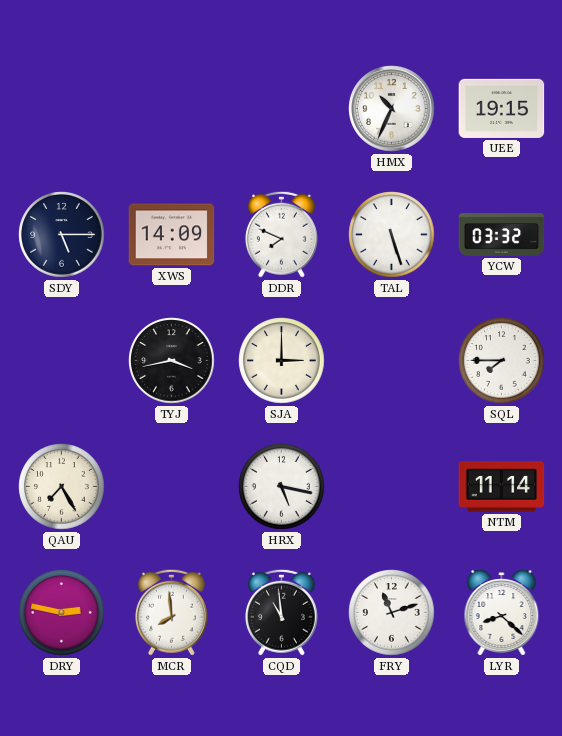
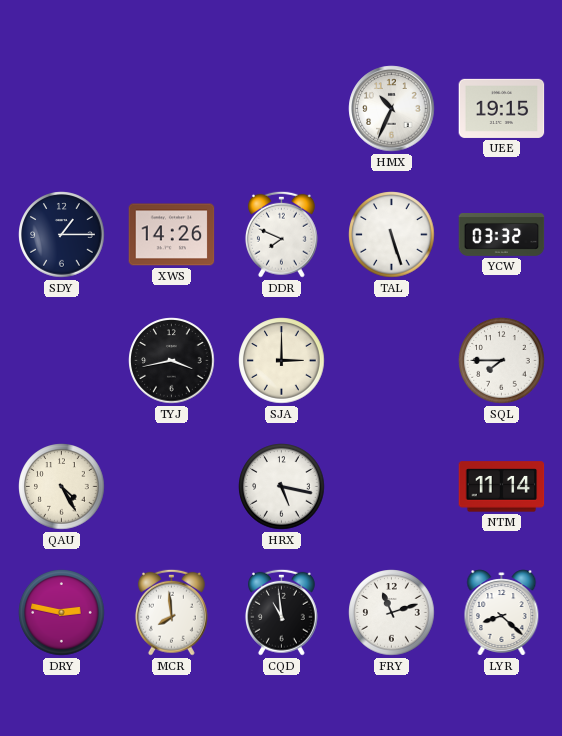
SDY: 5:15 -> 1:15
XWS: 14:09 -> 14:26
QAU: 7:25 -> 4:25
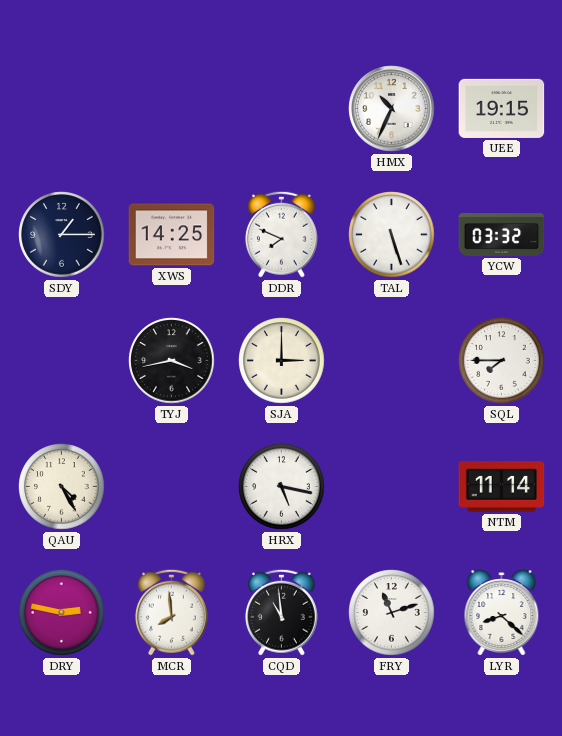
XWS: 14:26 -> 14:25
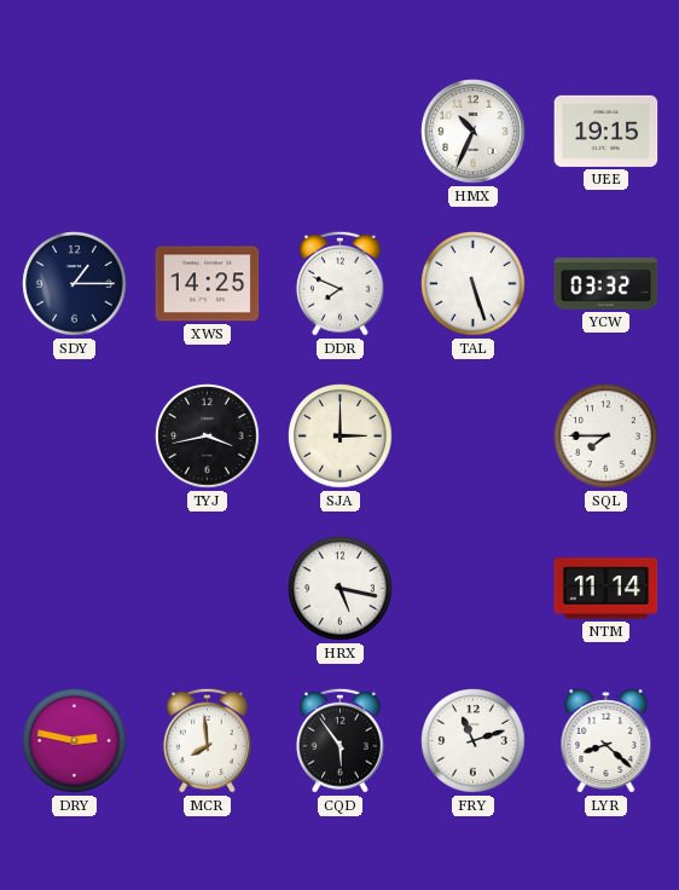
QAU: 4:25 -> none
CQD: 10:59 -> 5:54
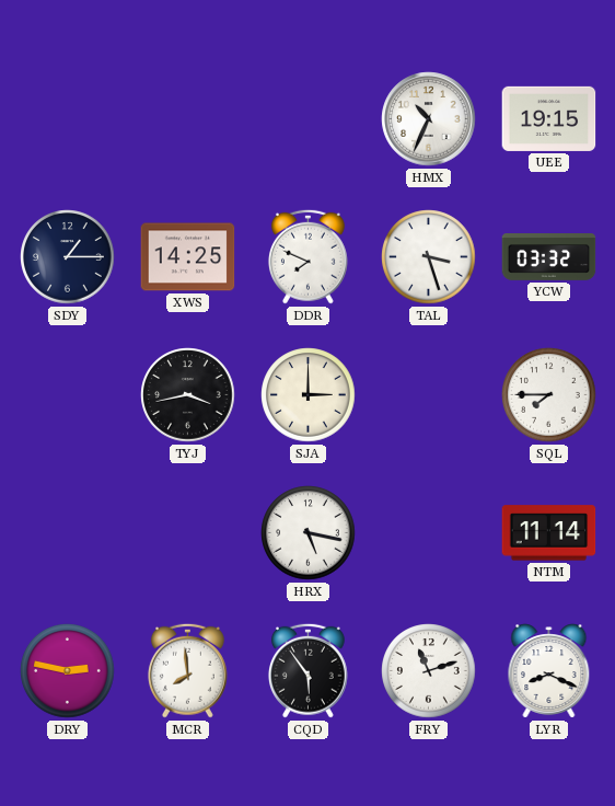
TAL: 5:27 -> 3:27
LYR: 8:22 -> 8:19
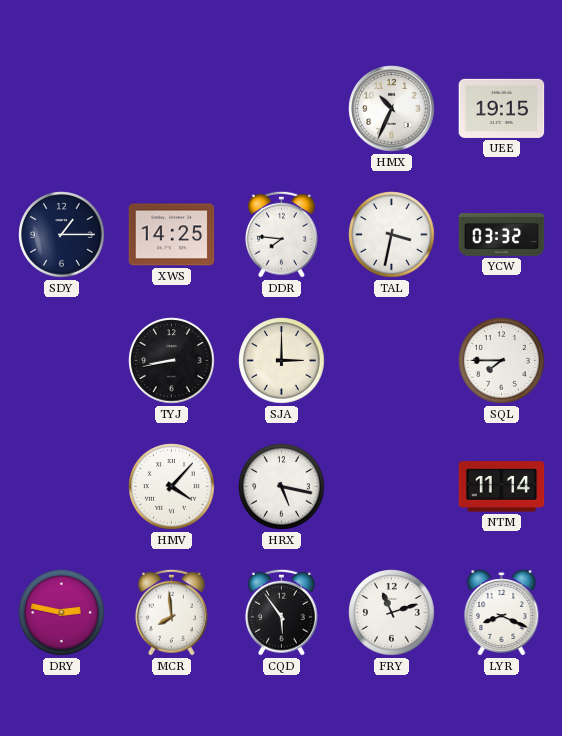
DDR: 7:49 -> 7:46
TAL: 3:27 -> 3:32
TYJ: 3:43 -> 8:43
HMV: none -> 4:07
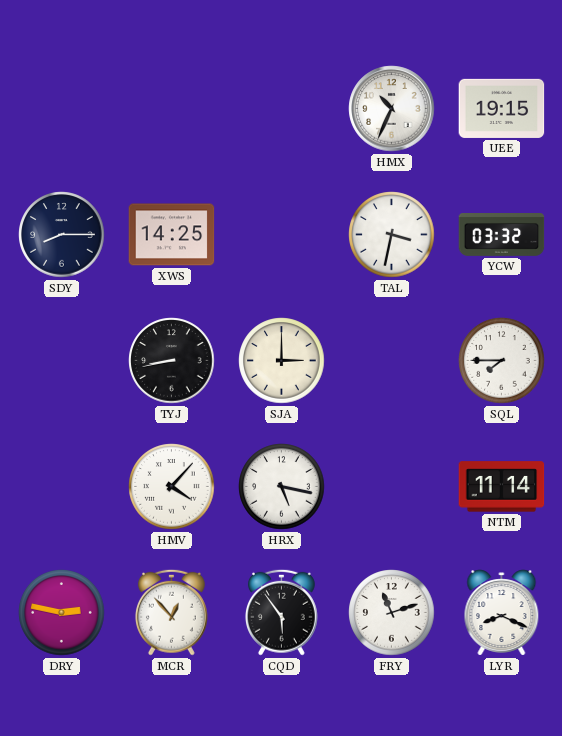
SDY: 1:15 -> 8:15
DDR: 7:46 -> none
MCR: 7:59 -> 12:53
